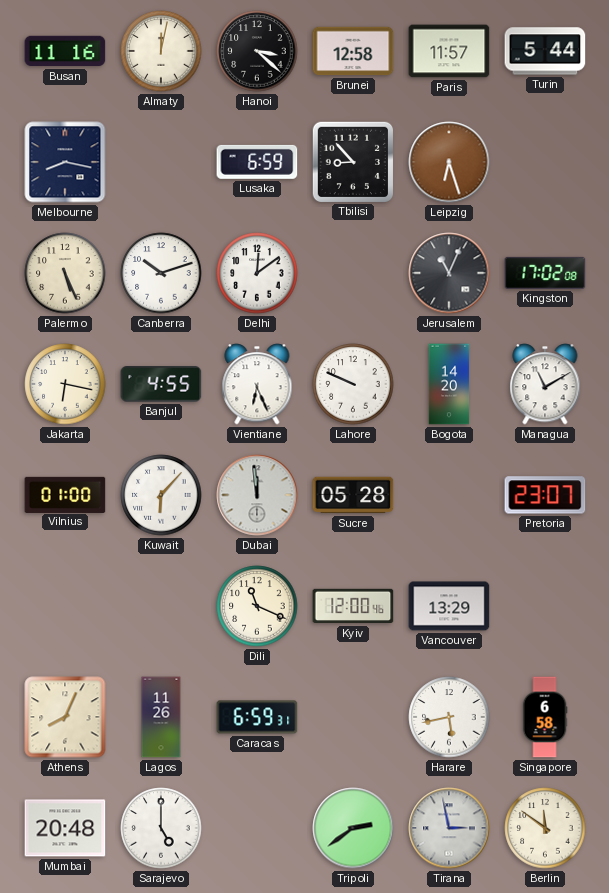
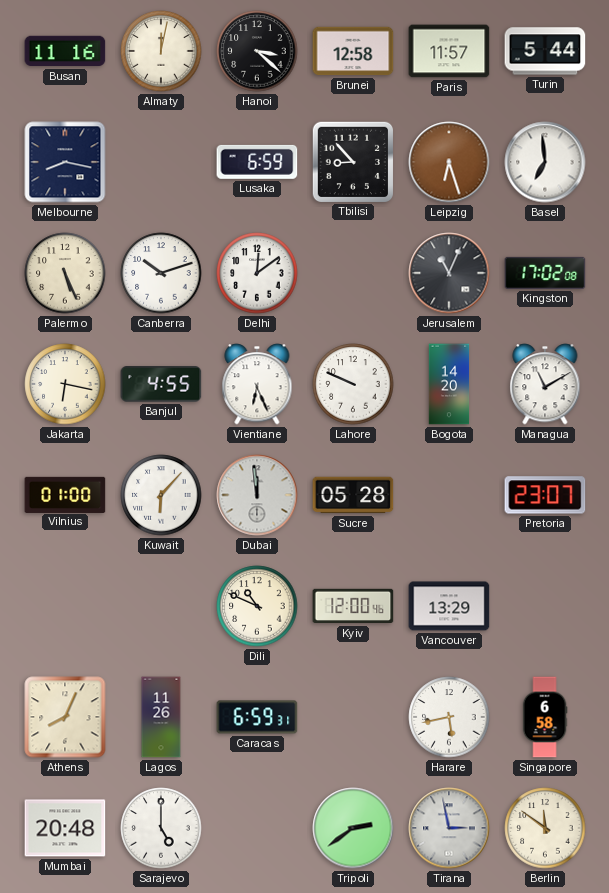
Basel: none -> 6:59
Dili: 11:19 -> 10:49
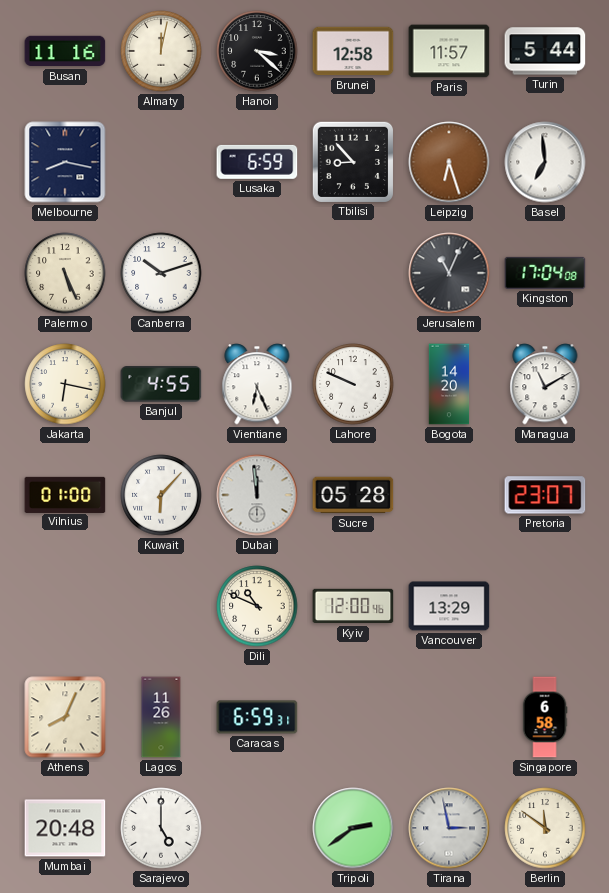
Delhi: 12:09 -> none
Kingston: 17:02 -> 17:04
Harare: 5:43 -> none
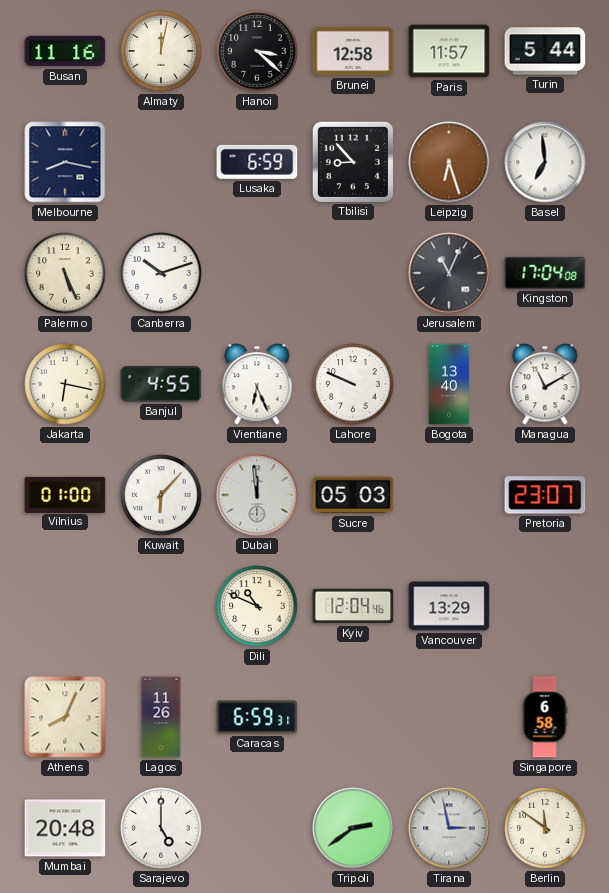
Bogota: 14:20 -> 13:40
Sucre: 05:28 -> 05:03
Kyiv: 12:00 -> 12:04
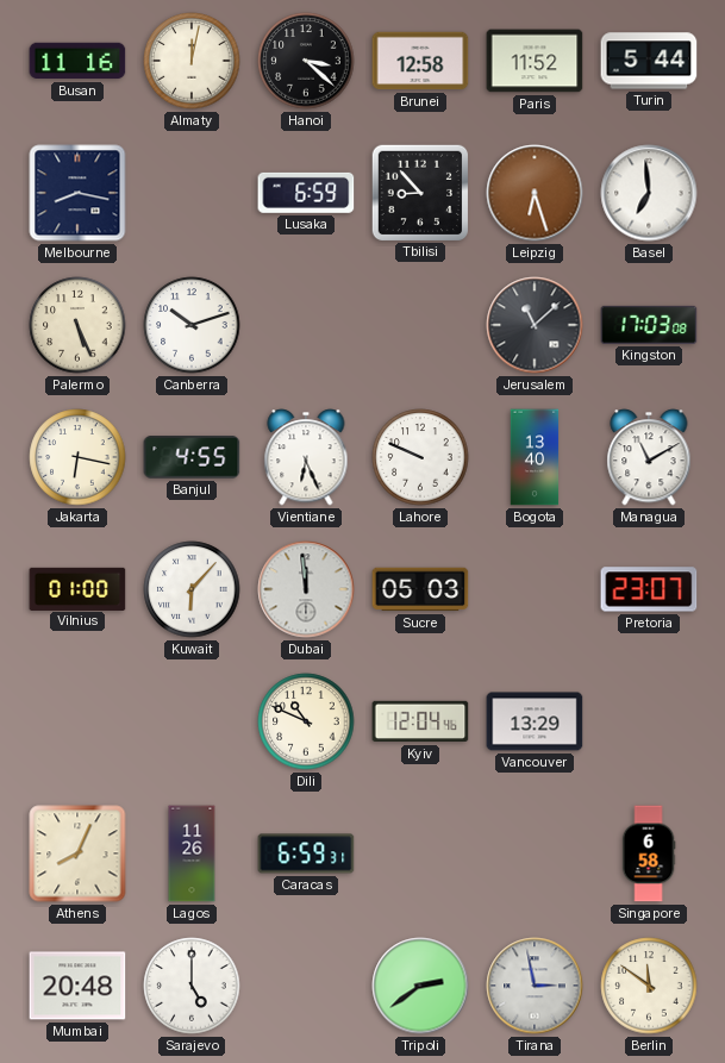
Paris: 11:57 -> 11:52
Jerusalem: 11:04 -> 11:08
Kingston: 17:04 -> 17:03
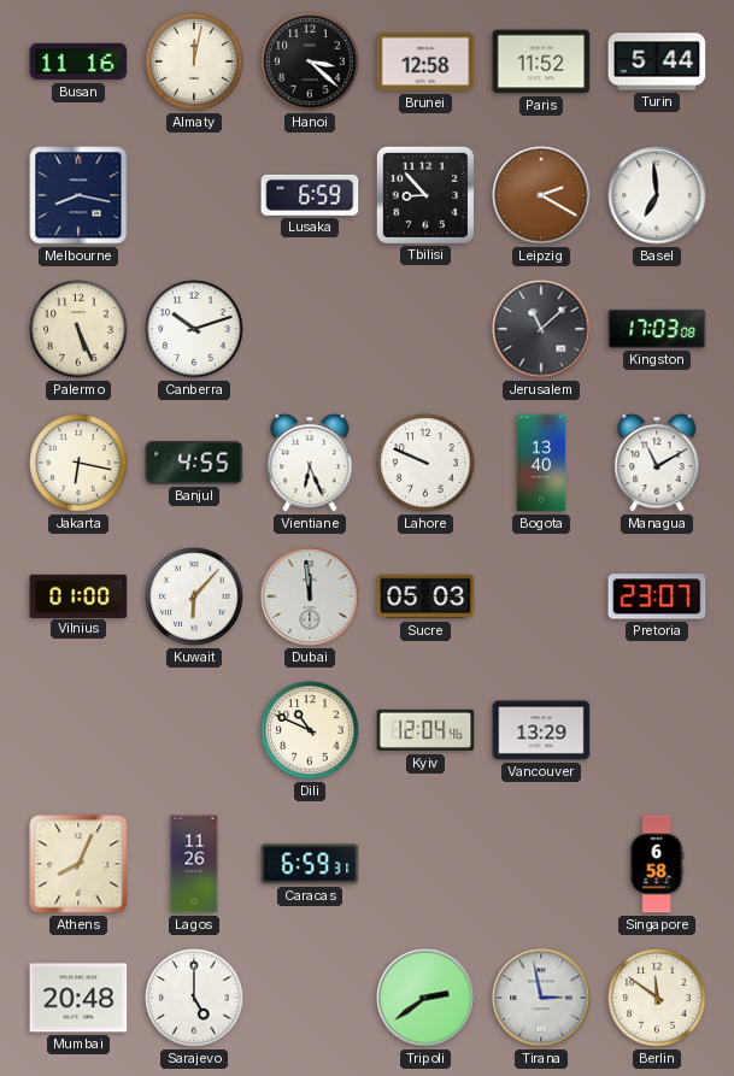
Leipzig: 6:27 -> 2:20
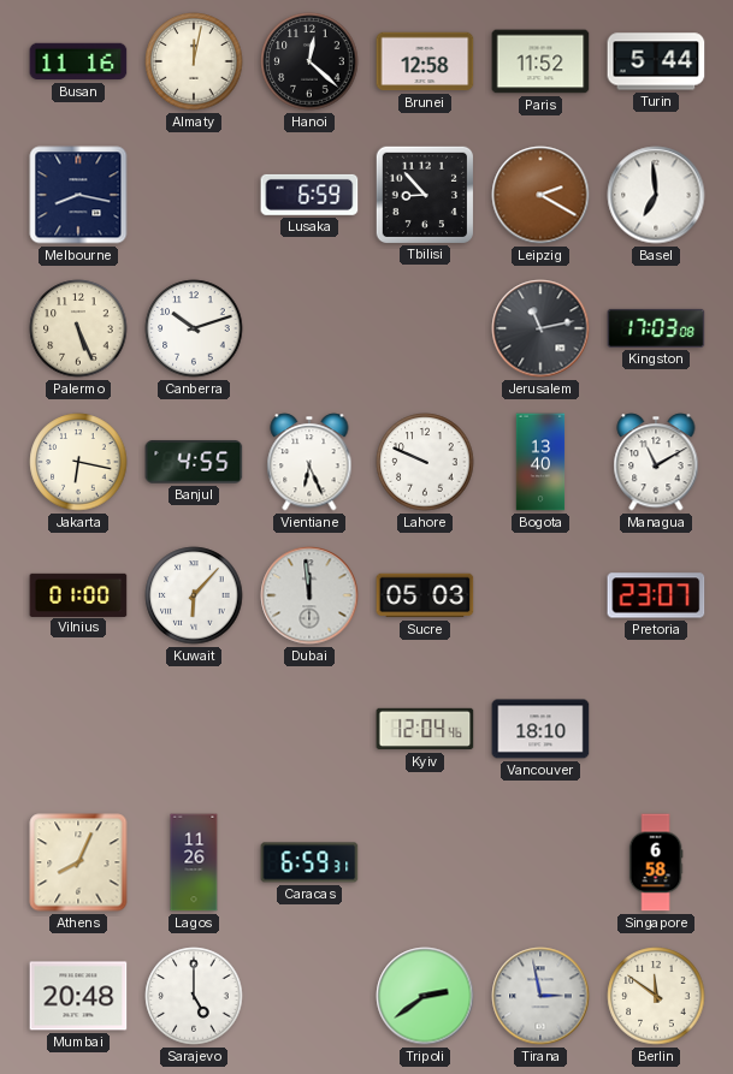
Hanoi: 3:22 -> 12:22
Jerusalem: 11:08 -> 11:13
Dili: 10:49 -> none
Vancouver: 13:29 -> 18:10
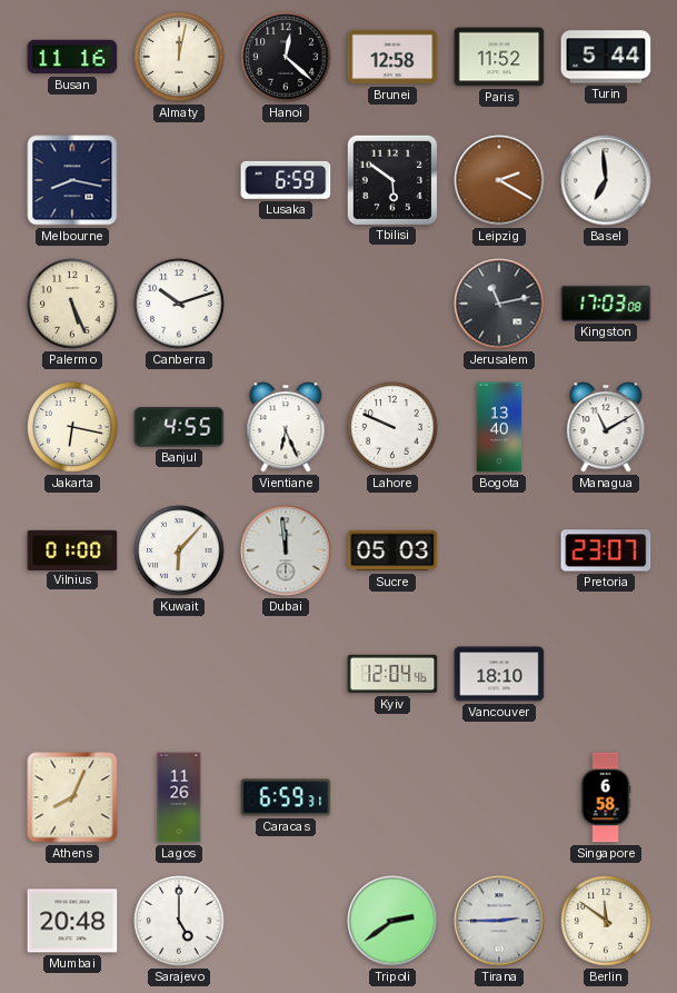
Tbilisi: 8:53 -> 5:51
Tirana: 2:58 -> 2:45
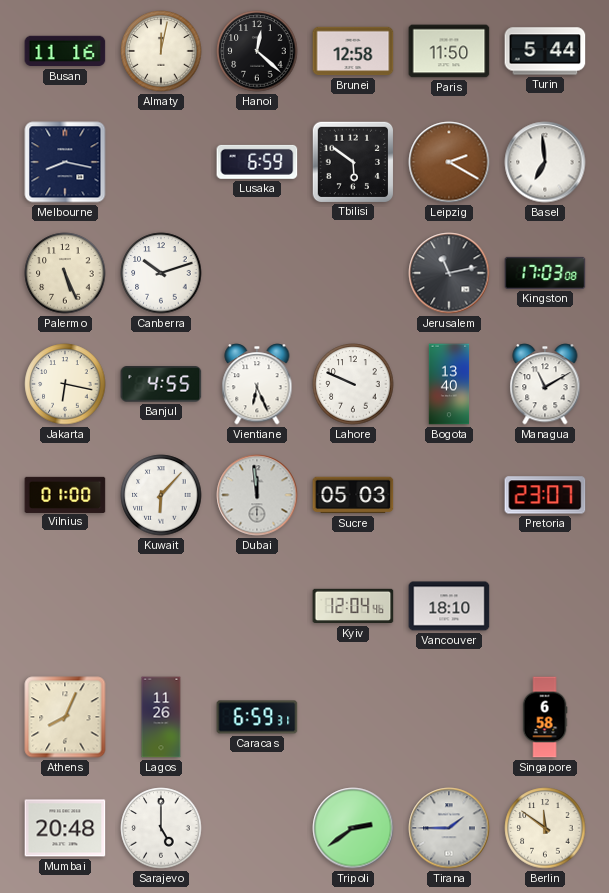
Paris: 11:52 -> 11:50
Tirana: 2:45 -> 1:45
